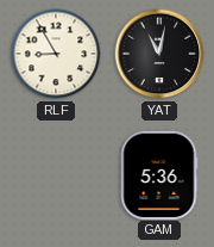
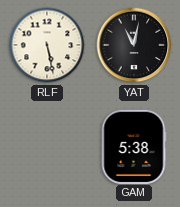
RLF: 8:55 -> 5:28
GAM: 5:36 -> 5:38
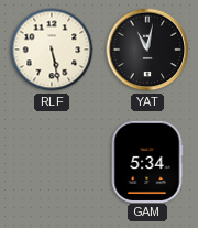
GAM: 5:38 -> 5:34
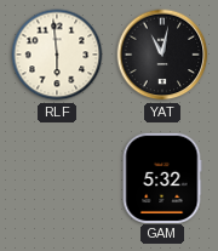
RLF: 5:28 -> 5:59
GAM: 5:34 -> 5:32
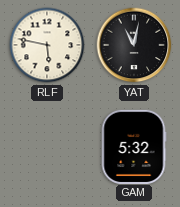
RLF: 5:59 -> 5:47
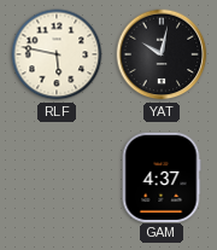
YAT: 11:02 -> 10:02
GAM: 5:32 -> 4:37
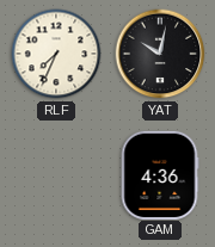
RLF: 5:47 -> 7:34
GAM: 4:37 -> 4:36
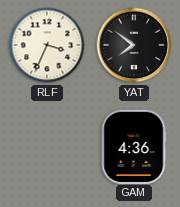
RLF: 7:34 -> 3:34
YAT: 10:02 -> 7:51
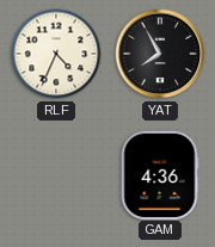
RLF: 3:34 -> 4:34
YAT: 7:51 -> 7:55
